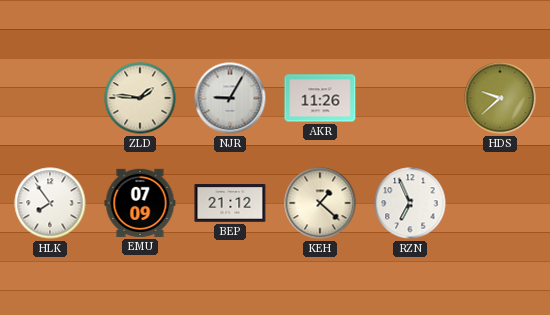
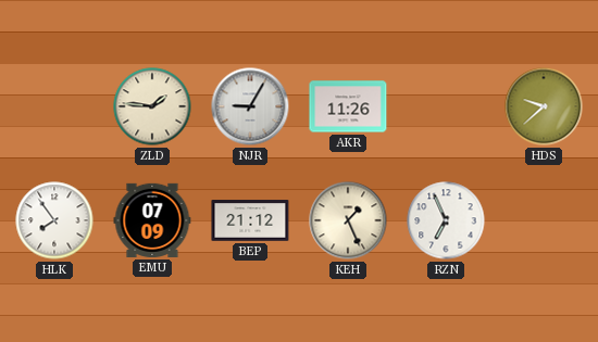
KEH: 1:22 -> 1:26
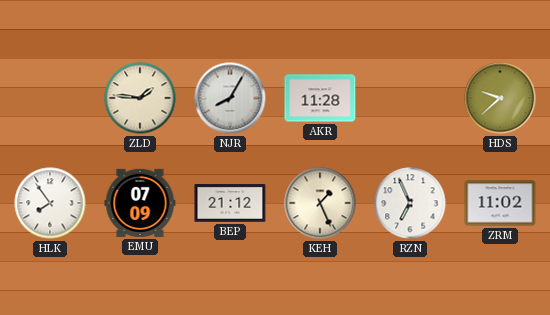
NJR: 9:05 -> 8:05
AKR: 11:26 -> 11:28
ZRM: none -> 11:02
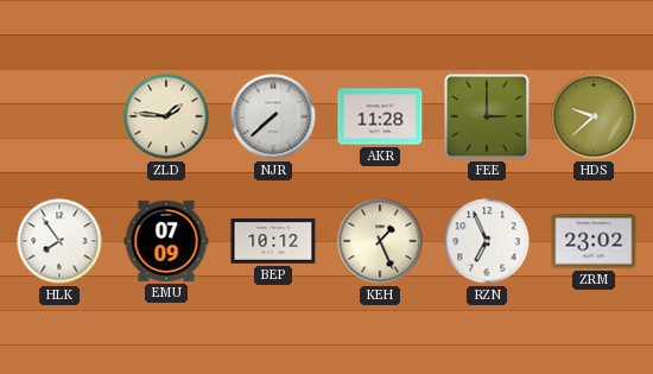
NJR: 8:05 -> 7:38
FEE: none -> 3:00
BEP: 21:12 -> 10:12
ZRM: 11:02 -> 23:02
